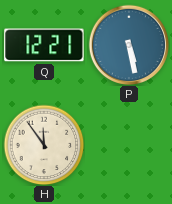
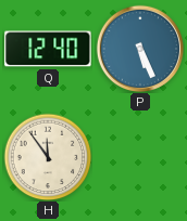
Q: 12:21 -> 12:40
P: 5:28 -> 5:26
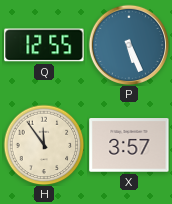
Q: 12:40 -> 12:55
X: none -> 3:57
